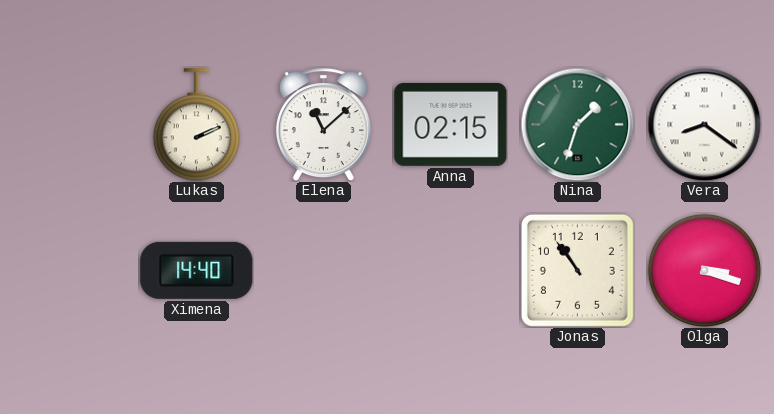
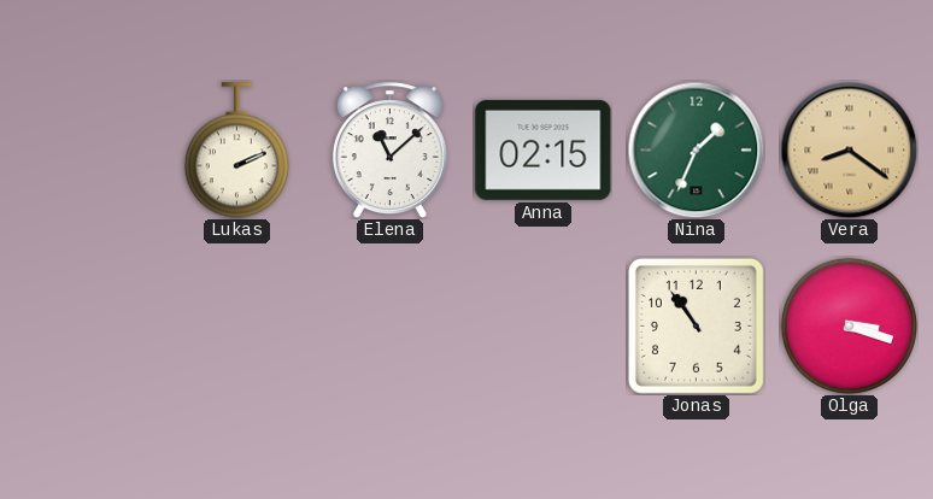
Nina: 1:33 -> 1:34
Vera dial: white -> champagne
Ximena: 14:40 -> none
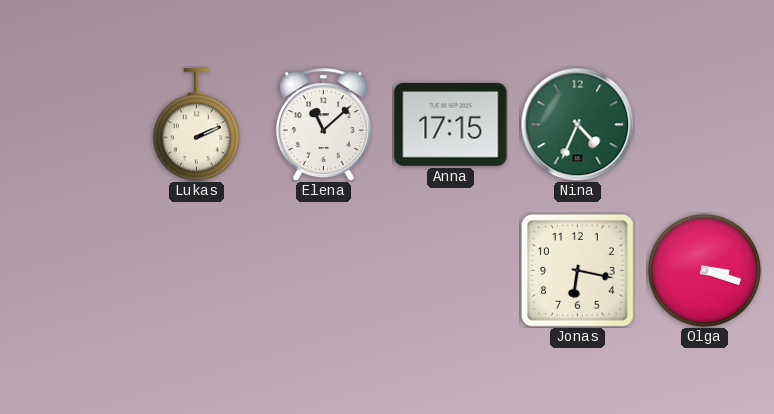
Anna: 02:15 -> 17:15
Nina: 1:34 -> 4:34
Vera: 8:21 -> none
Jonas: 10:54 -> 6:17
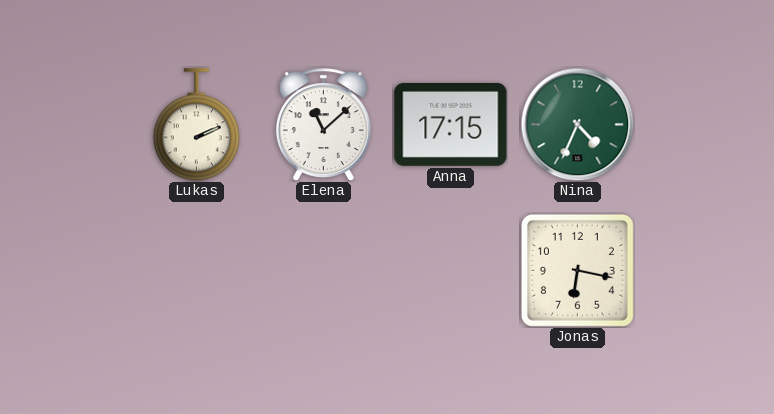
Olga: 3:18 -> none
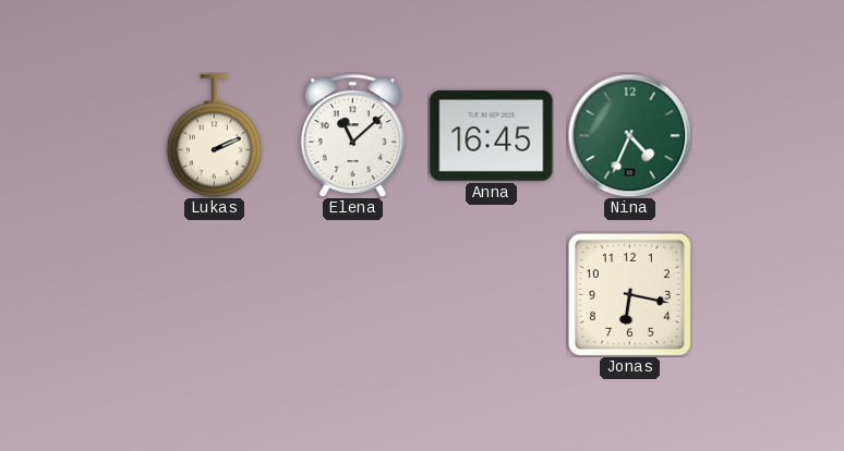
Anna: 17:15 -> 16:45
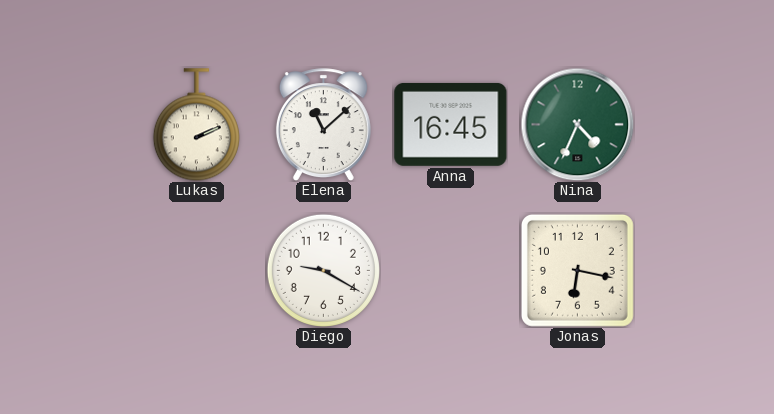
Diego: none -> 9:20
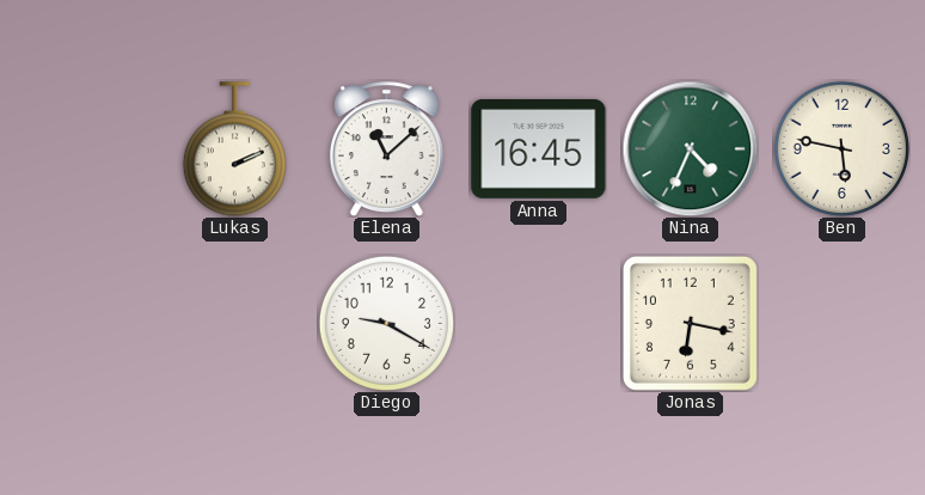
Ben: none -> 5:47
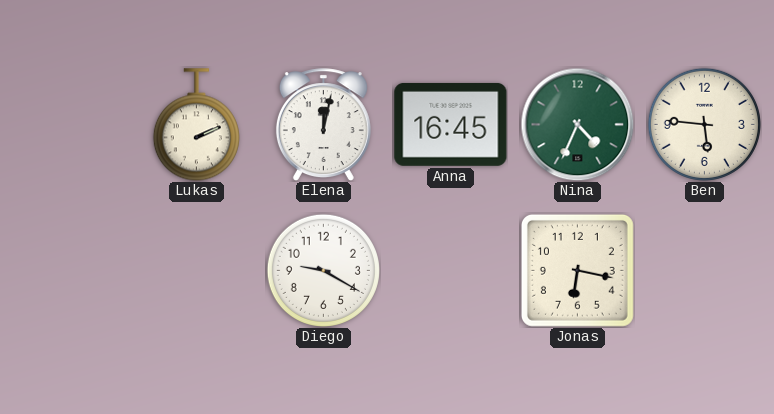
Elena: 11:08 -> 12:02
Ben: 5:47 -> 5:46
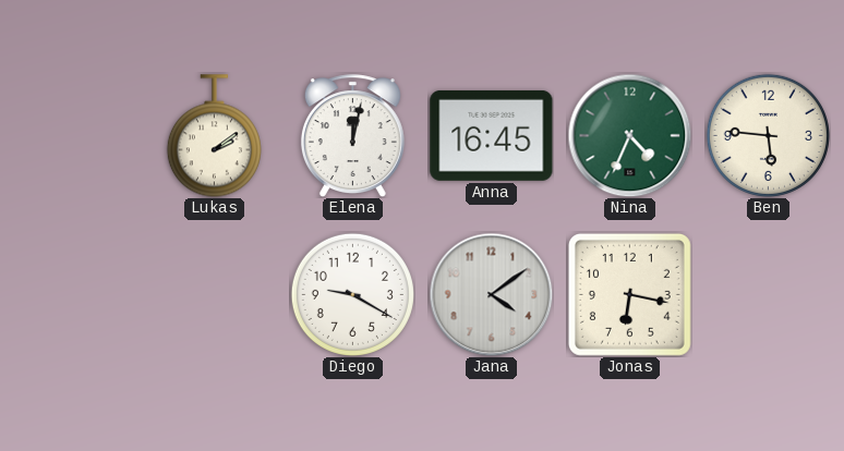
Lukas: 2:11 -> 2:09
Jana: none -> 4:09
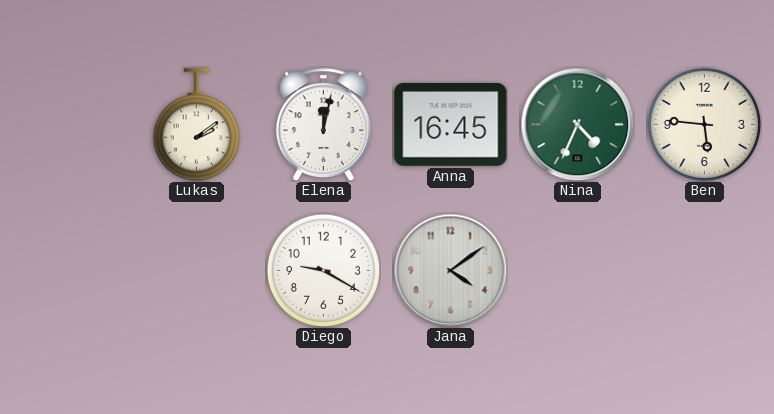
Jonas: 6:17 -> none
